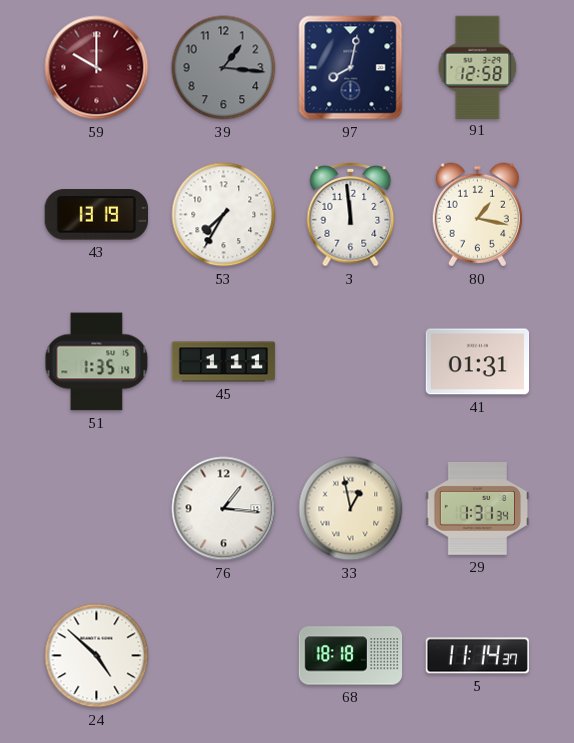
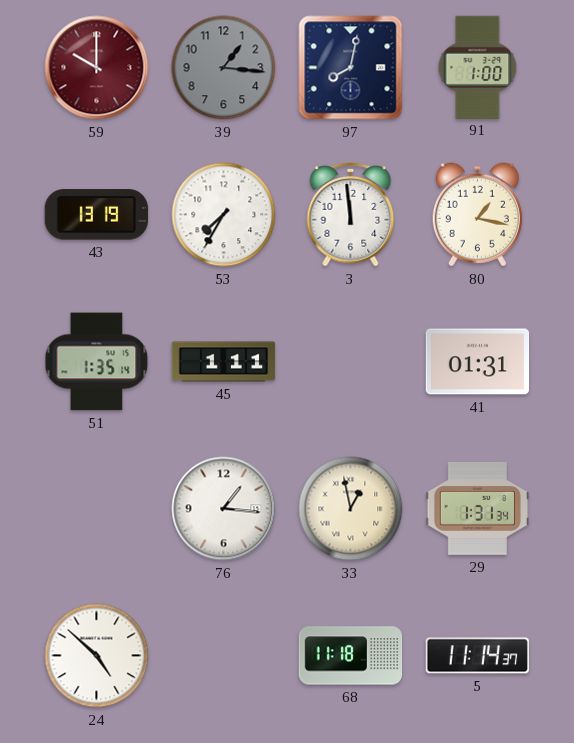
91: 12:58 -> 1:00
68: 18:18 -> 11:18
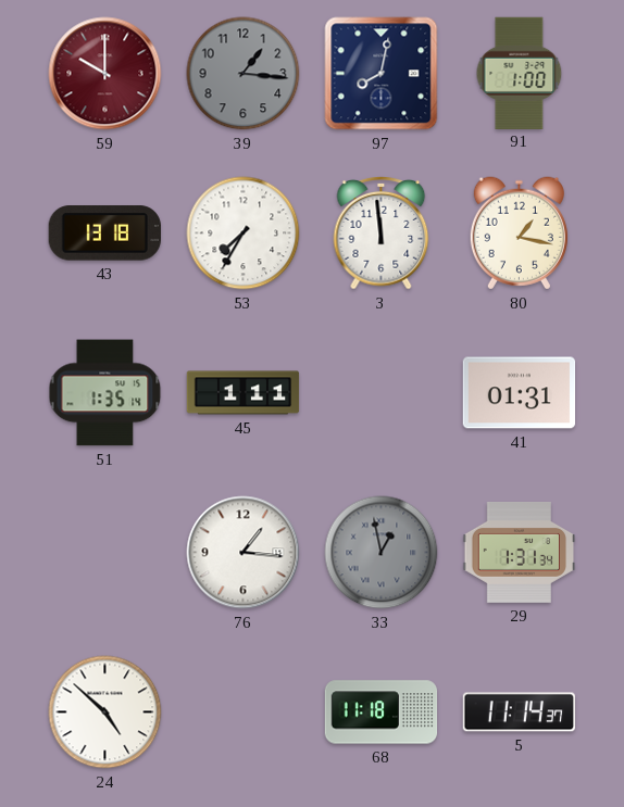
43: 13:19 -> 13:18
33 dial: cream -> grey
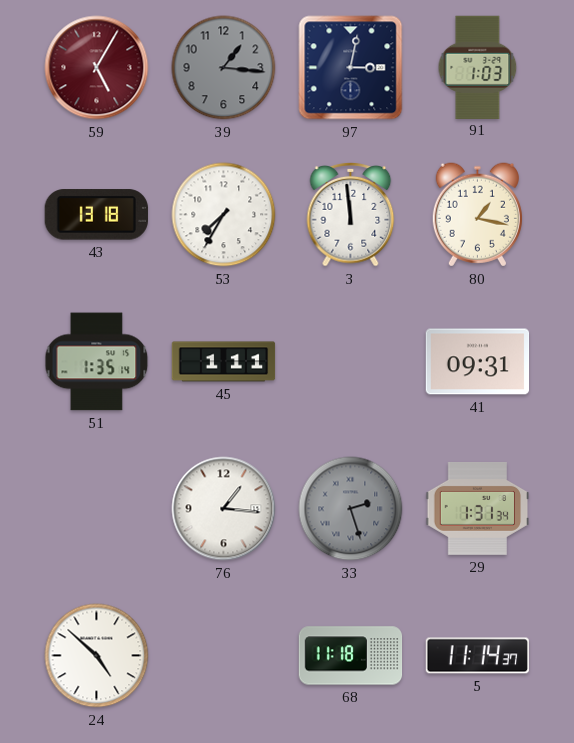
59: 10:00 -> 5:05
97: 8:02 -> 3:02
91: 1:00 -> 1:03
41: 01:31 -> 09:31
33: 12:58 -> 2:27
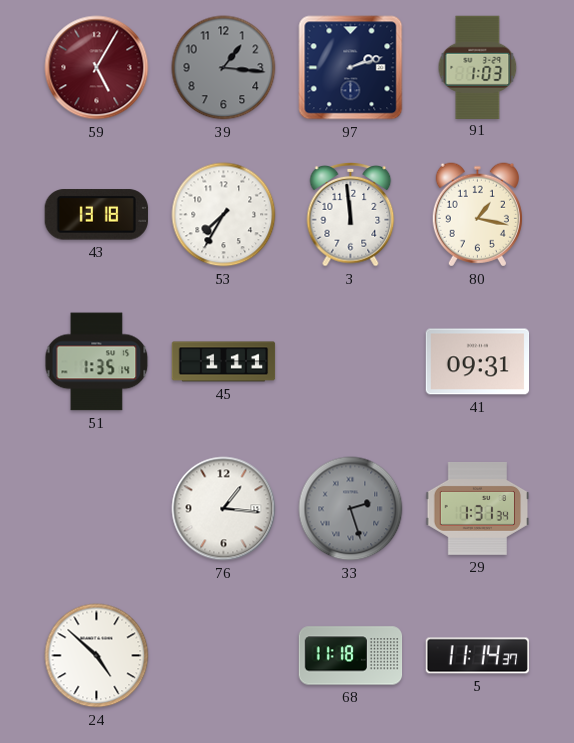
97: 3:02 -> 2:12
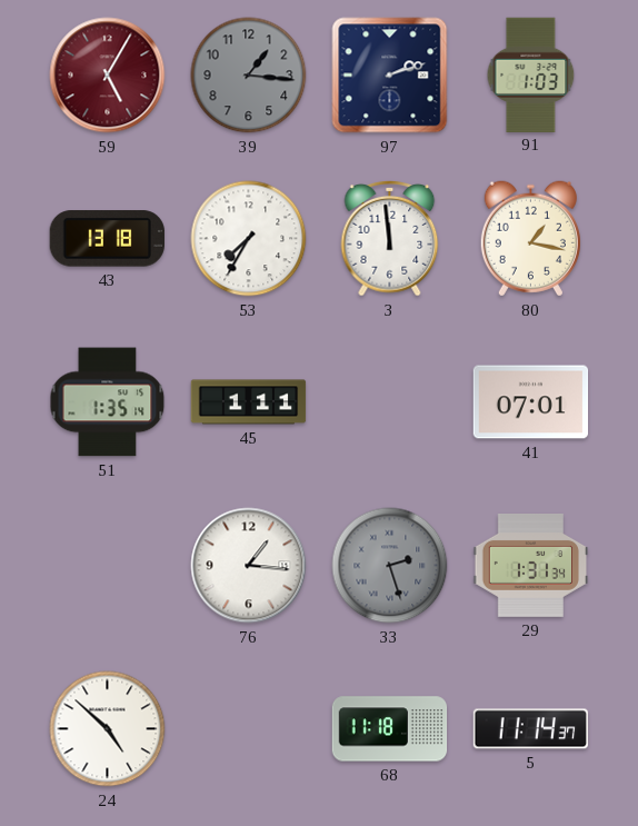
41: 09:31 -> 07:01
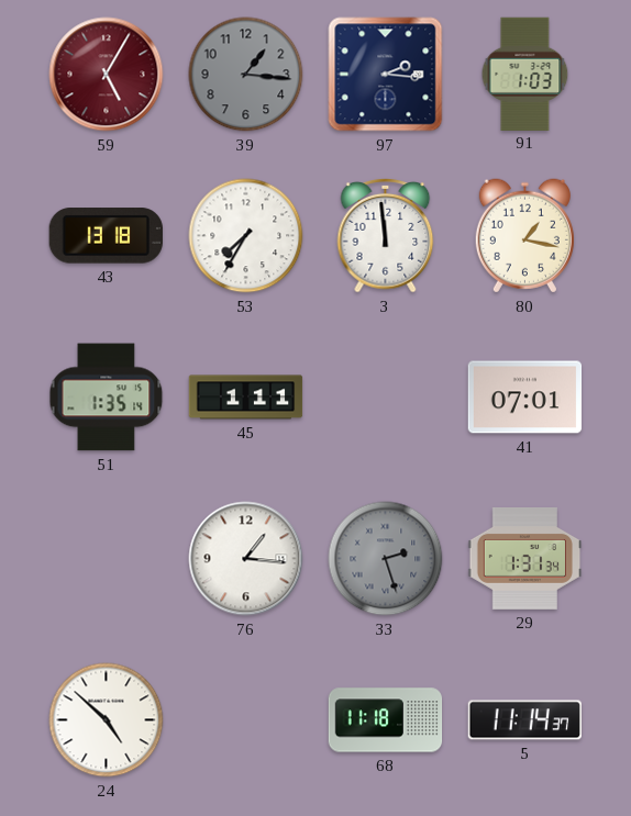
97: 2:12 -> 2:16
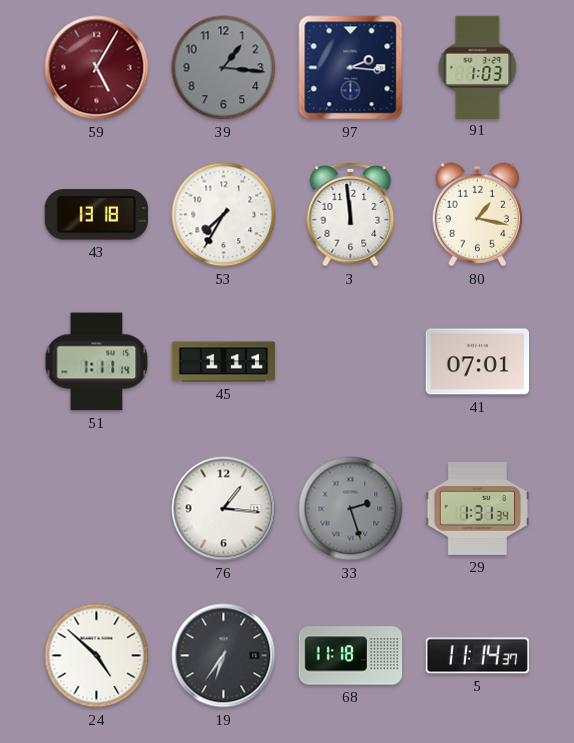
51: 1:35 -> 1:11
19: none -> 6:36
